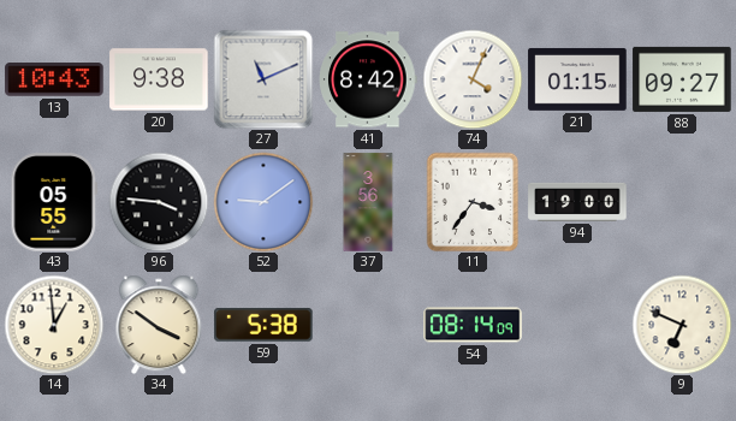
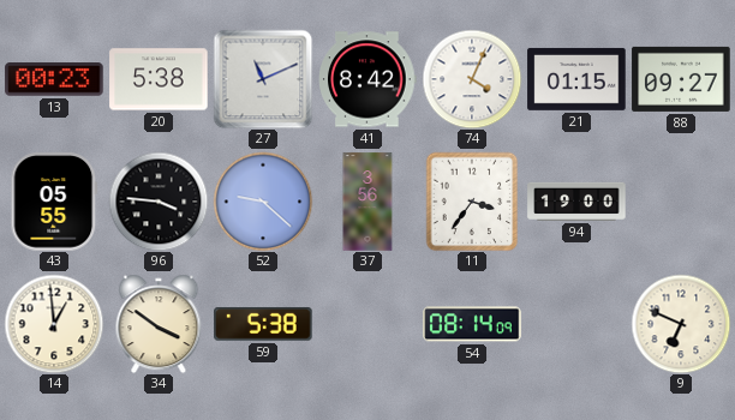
13: 10:43 -> 00:23
20: 9:38 -> 5:38
52: 9:09 -> 9:22
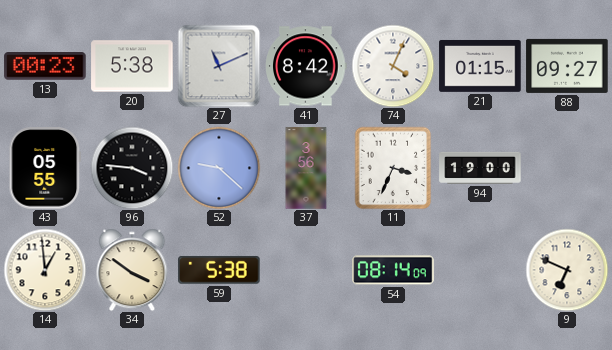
11: 3:36 -> 3:34
